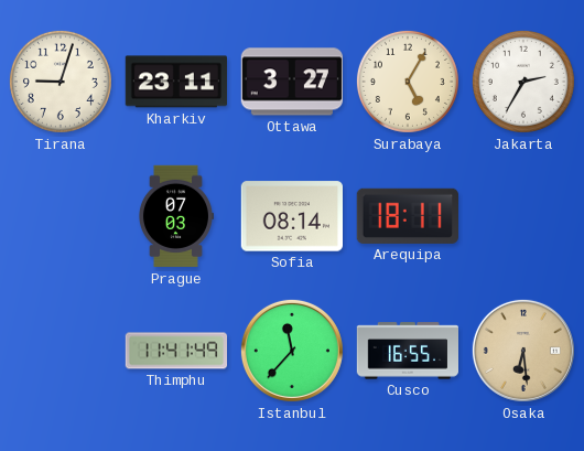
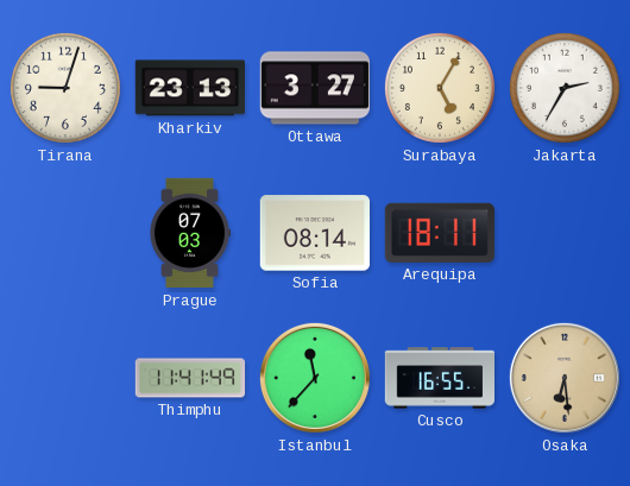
Kharkiv: 23:11 -> 23:13
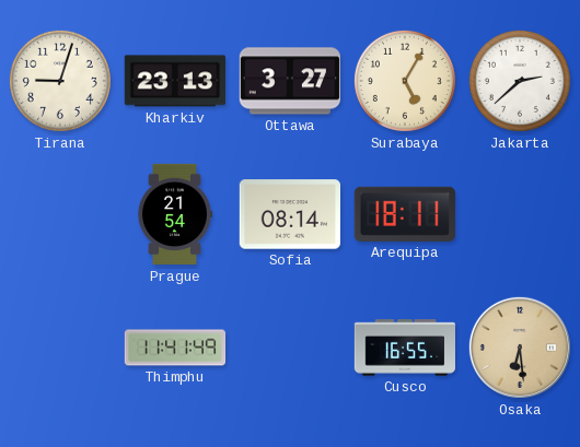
Jakarta: 2:35 -> 2:38
Prague: 07:03 -> 21:54
Istanbul: 11:37 -> none
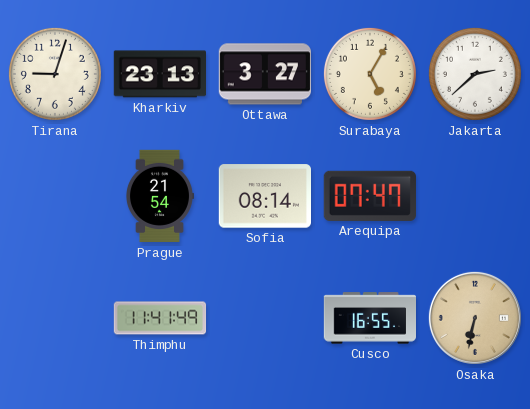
Arequipa: 18:11 -> 07:47
Osaka: 6:29 -> 6:32
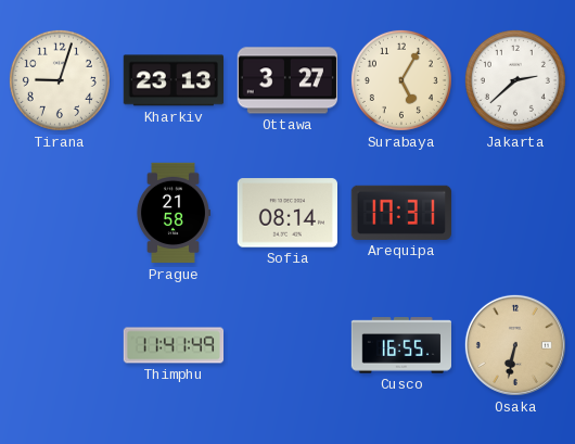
Prague: 21:54 -> 21:58
Arequipa: 07:47 -> 17:31
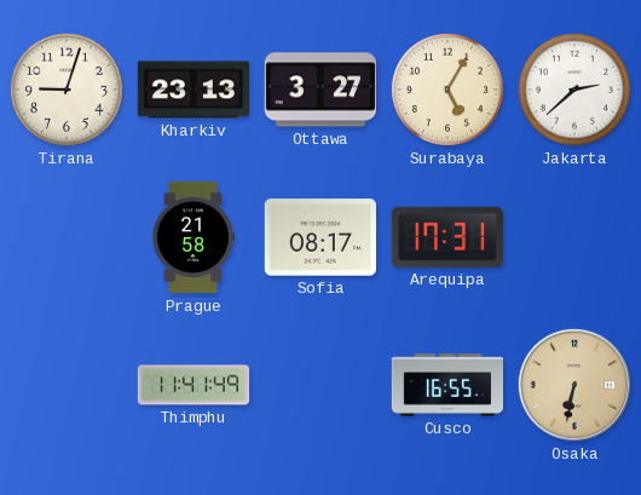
Sofia: 08:14 -> 08:17
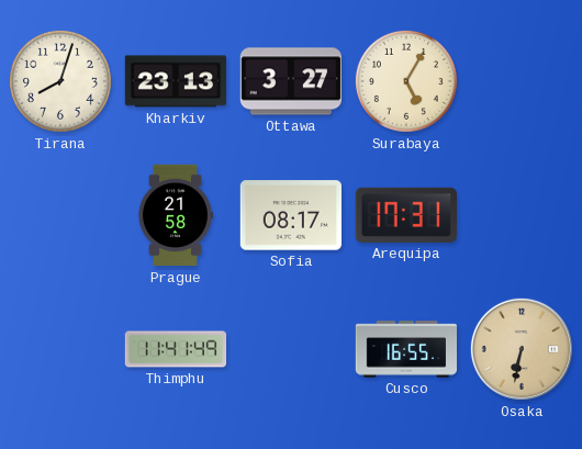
Tirana: 9:03 -> 8:03
Jakarta: 2:38 -> none
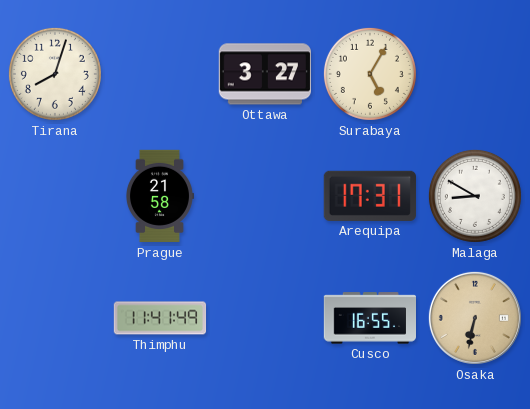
Kharkiv: 23:13 -> none
Sofia: 08:17 -> none
Malaga: none -> 8:50
